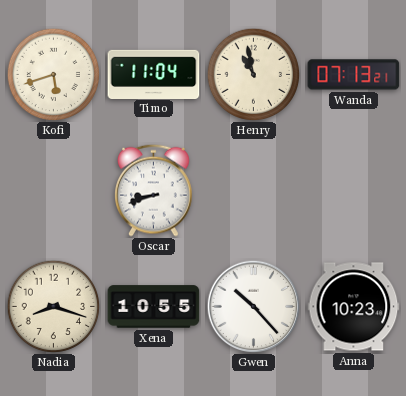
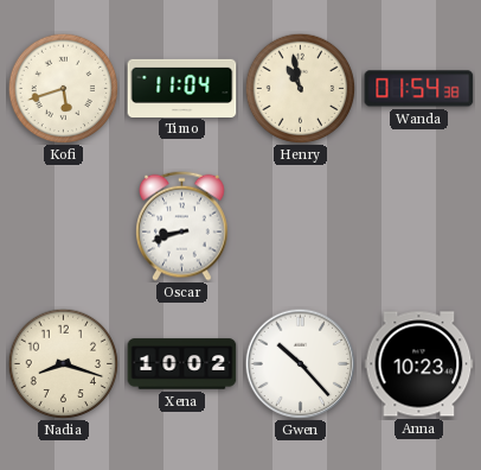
Wanda: 07:13 -> 01:54
Xena: 10:55 -> 10:02
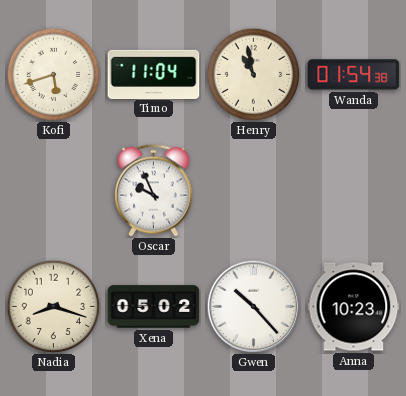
Oscar: 8:42 -> 9:56
Xena: 10:02 -> 05:02
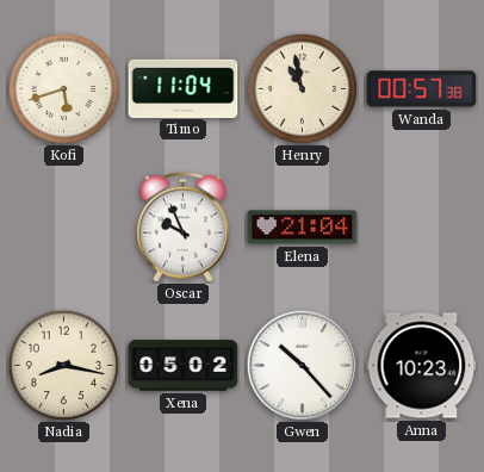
Wanda: 01:54 -> 00:57
Elena: none -> 21:04
Nadia: 8:18 -> 8:17
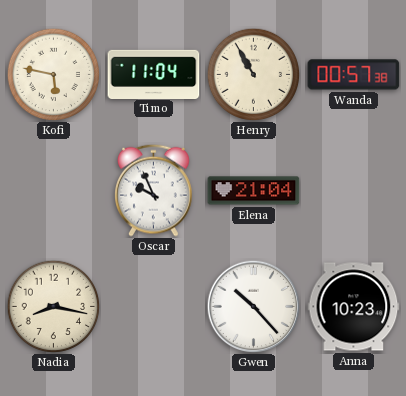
Kofi: 5:42 -> 5:47
Henry: 10:58 -> 10:55
Xena: 05:02 -> none
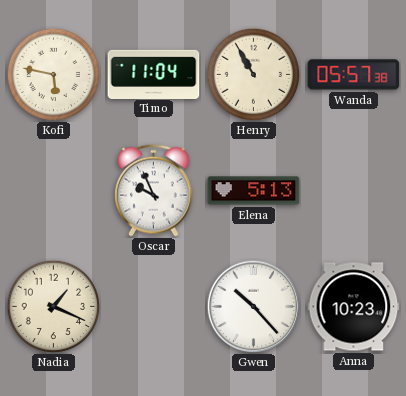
Wanda: 00:57 -> 05:57
Elena: 21:04 -> 5:13
Nadia: 8:17 -> 1:19
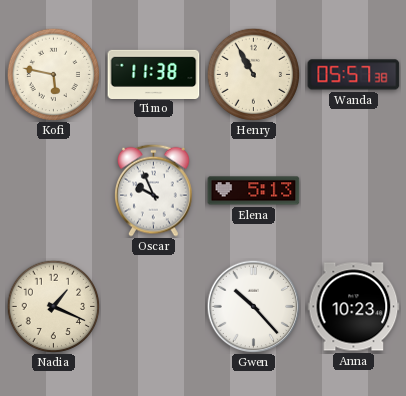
Timo: 11:04 -> 11:38
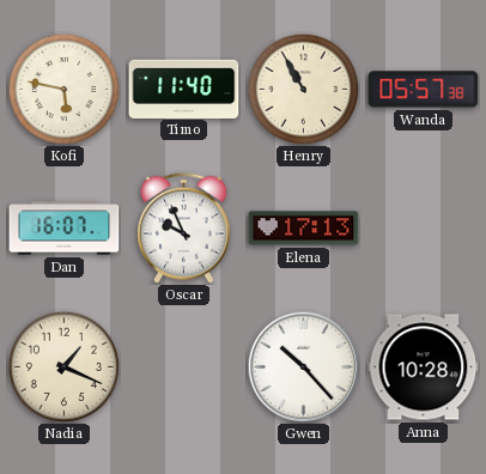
Timo: 11:38 -> 11:40
Dan: none -> 16:07
Elena: 5:13 -> 17:13
Anna: 10:23 -> 10:28
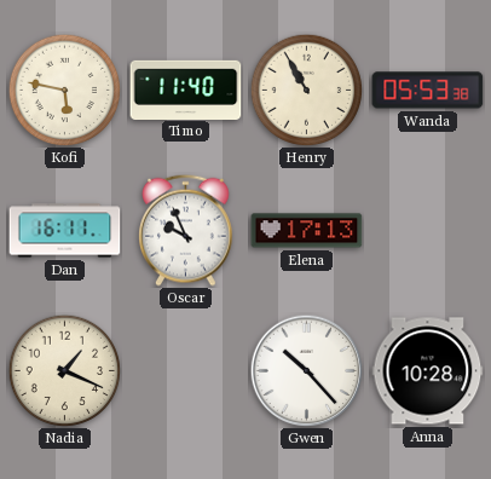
Wanda: 05:57 -> 05:53
Dan: 16:07 -> 16:11
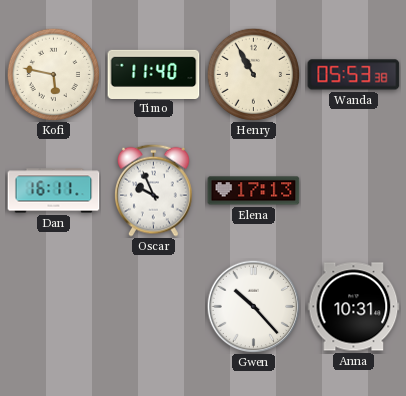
Nadia: 1:19 -> none
Anna: 10:28 -> 10:31
